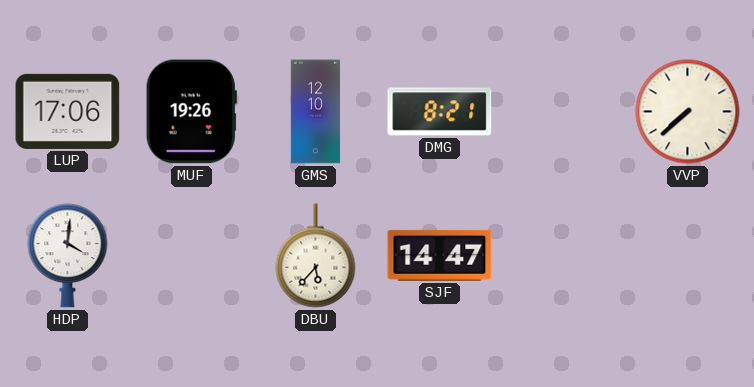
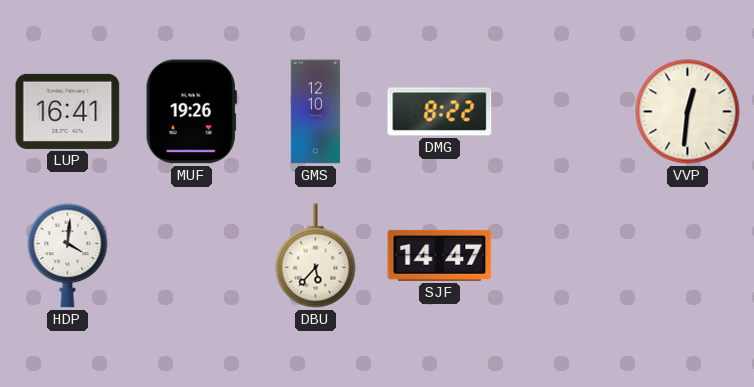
LUP: 17:06 -> 16:41
DMG: 8:21 -> 8:22
VVP: 7:38 -> 12:31
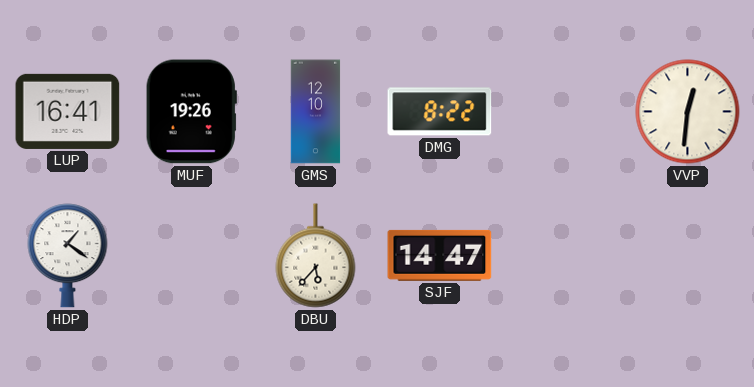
HDP: 4:01 -> 1:21
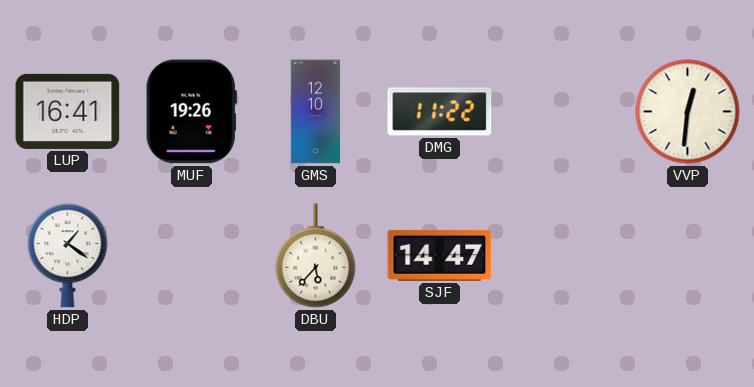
DMG: 8:22 -> 11:22
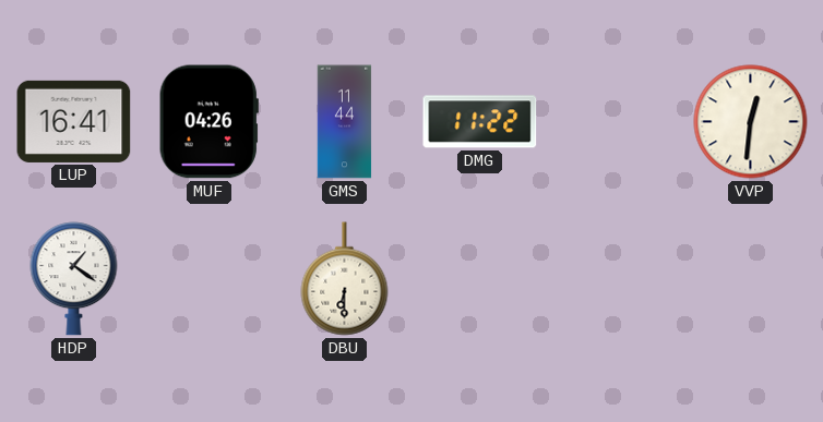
MUF: 19:26 -> 04:26
GMS: 12:10 -> 11:44
DBU: 5:37 -> 6:30
SJF: 14:47 -> none
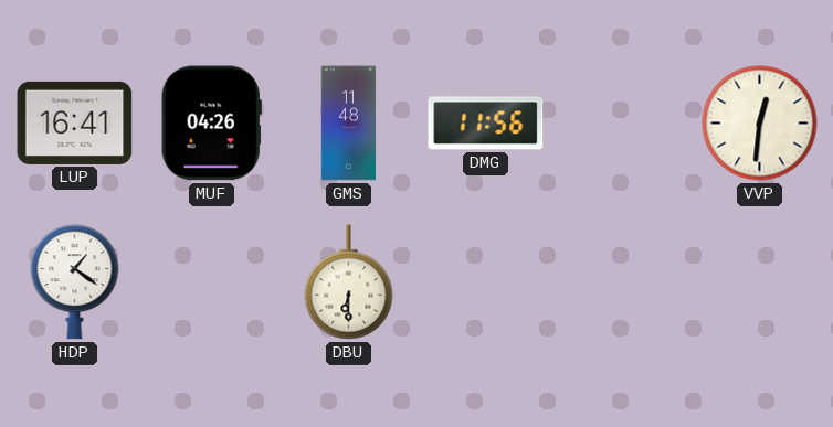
GMS: 11:44 -> 11:48
DMG: 11:22 -> 11:56
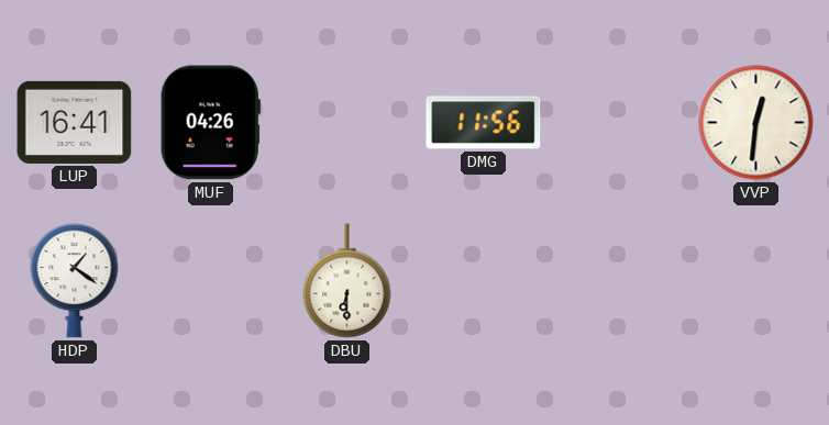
GMS: 11:48 -> none
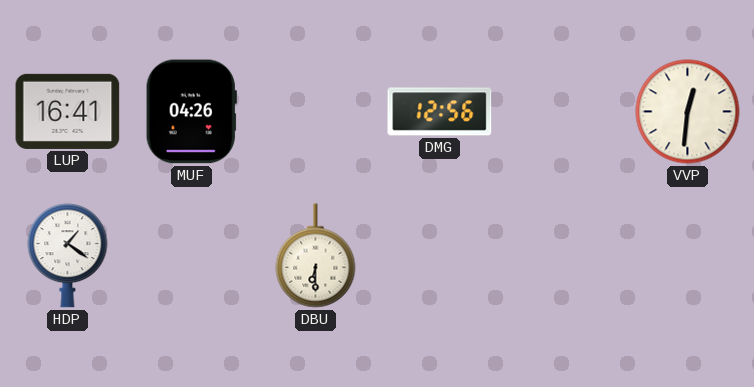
DMG: 11:56 -> 12:56
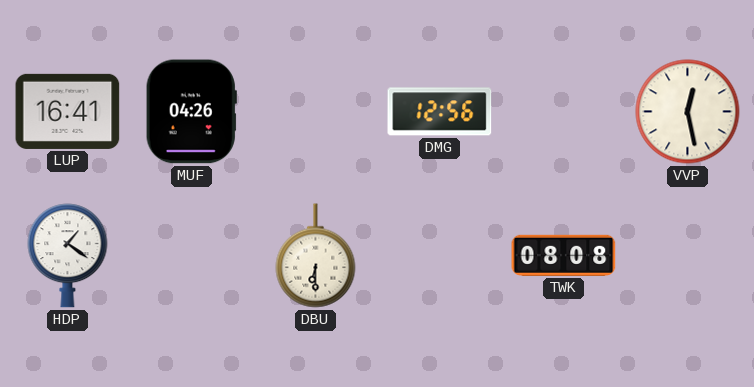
VVP: 12:31 -> 12:28
TWK: none -> 08:08
